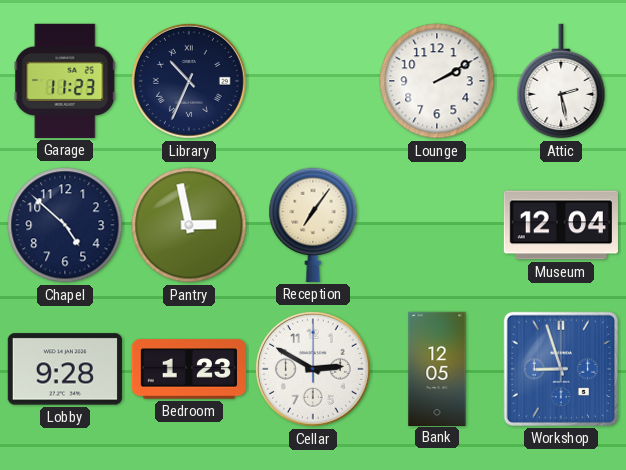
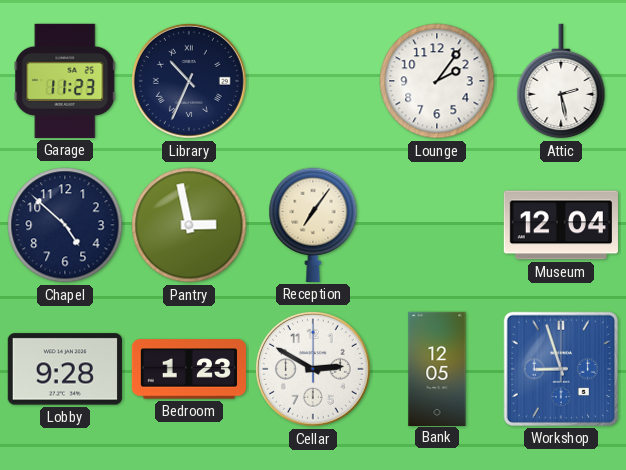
Lounge: 2:10 -> 2:06
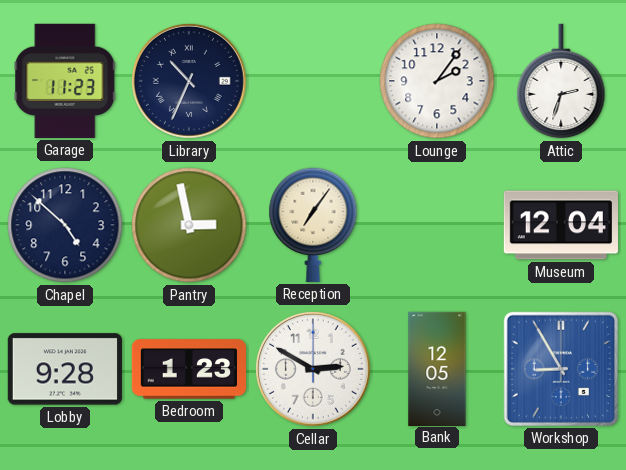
Attic: 2:28 -> 2:33
Workshop: 8:57 -> 8:55
